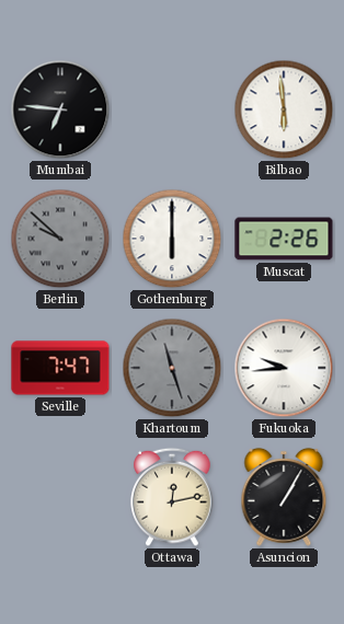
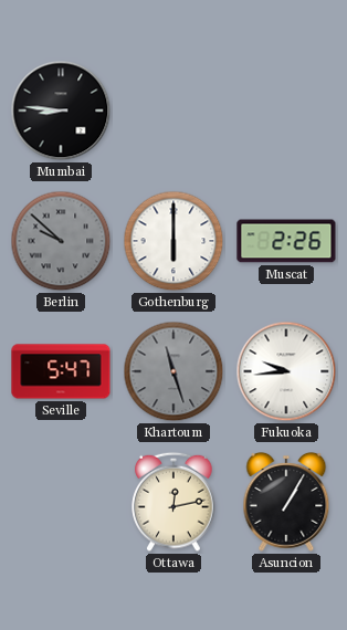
Mumbai: 6:46 -> 8:46
Bilbao: 5:59 -> none
Seville: 7:47 -> 5:47
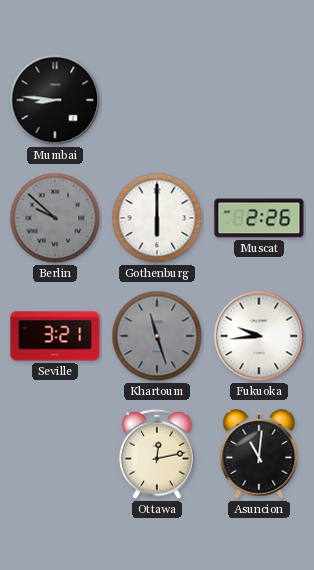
Seville: 5:47 -> 3:21
Asuncion: 1:05 -> 11:01
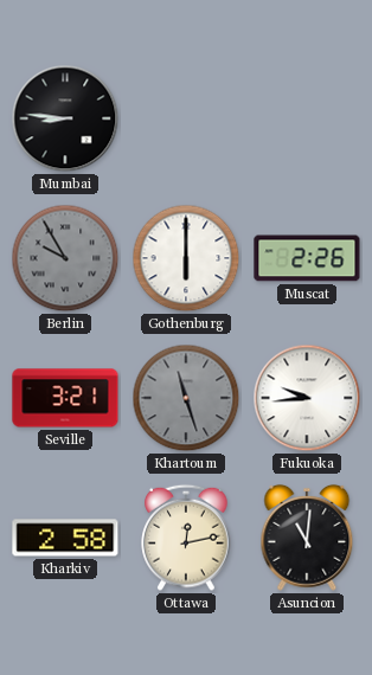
Berlin: 9:52 -> 9:55
Kharkiv: none -> 2:58
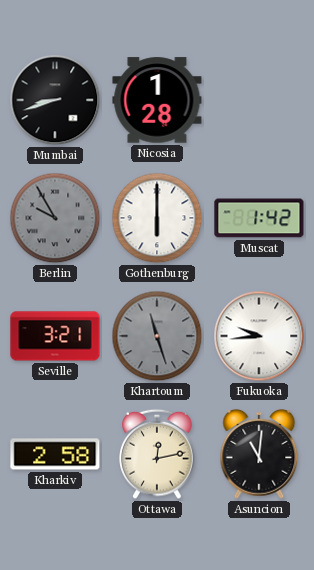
Mumbai: 8:46 -> 8:42
Nicosia: none -> 1:28
Muscat: 2:26 -> 1:42
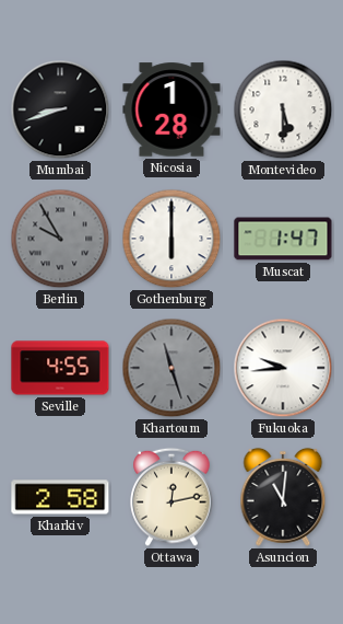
Montevideo: none -> 5:30
Muscat: 1:42 -> 1:47
Seville: 3:21 -> 4:55
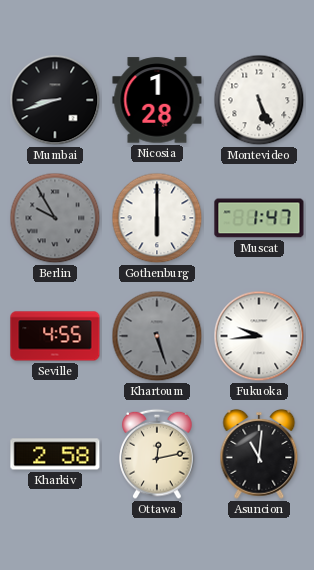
Montevideo: 5:30 -> 5:26
Khartoum: 11:27 -> 5:27
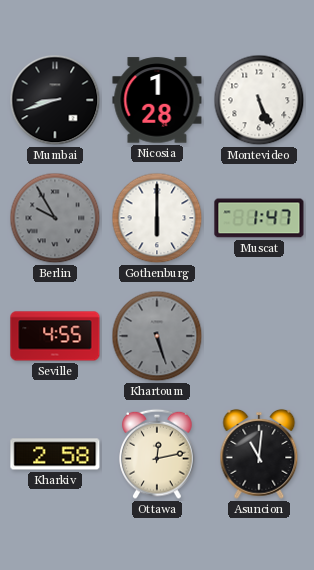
Fukuoka: 9:44 -> none
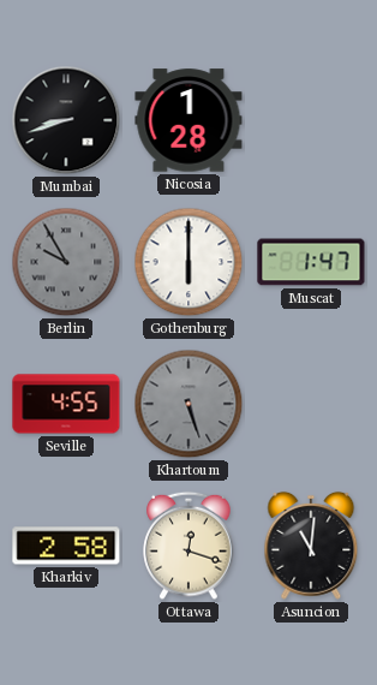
Montevideo: 5:26 -> none
Ottawa: 12:13 -> 12:18
